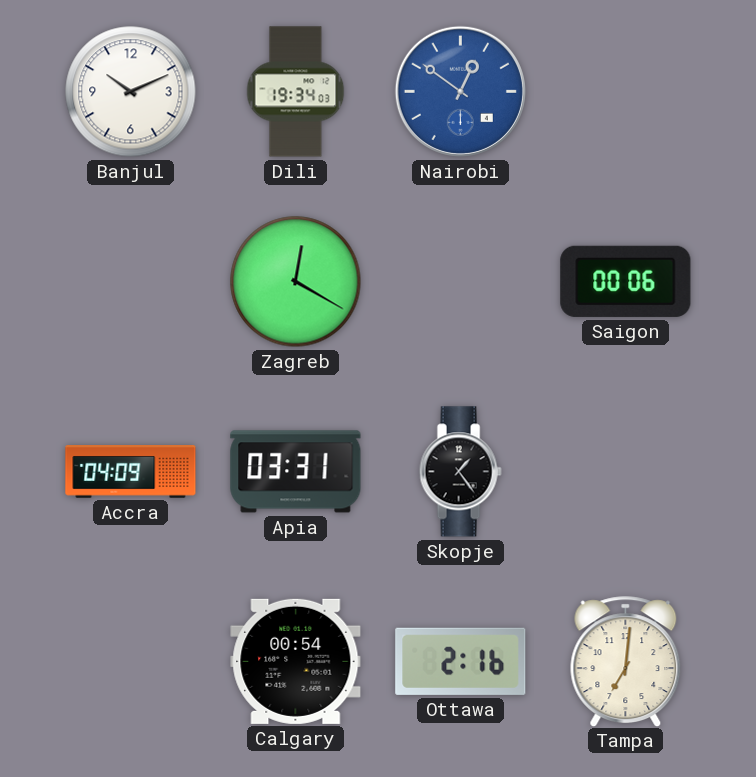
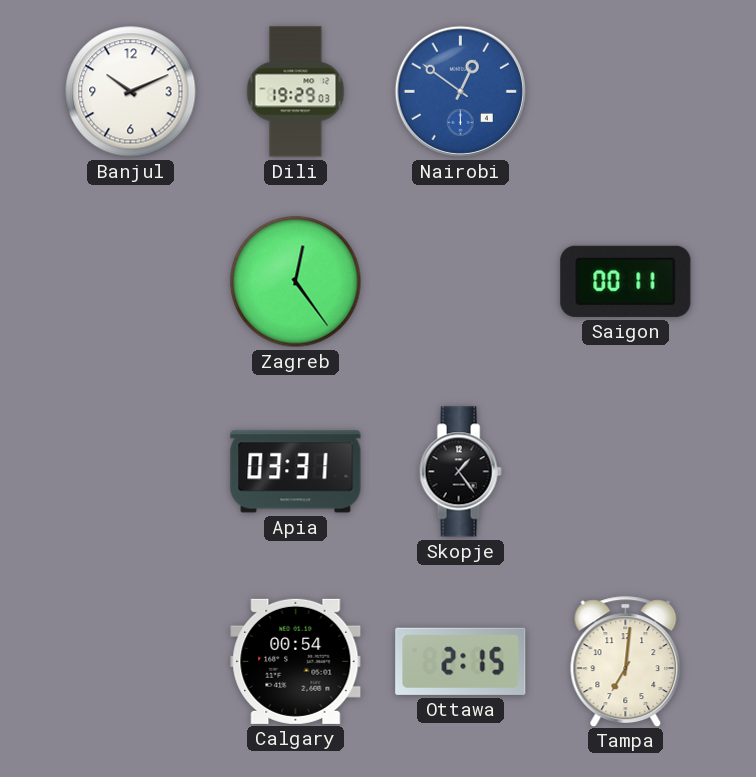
Dili: 19:34 -> 19:29
Zagreb: 12:20 -> 12:24
Saigon: 00:06 -> 00:11
Accra: 04:09 -> none
Ottawa: 2:16 -> 2:15
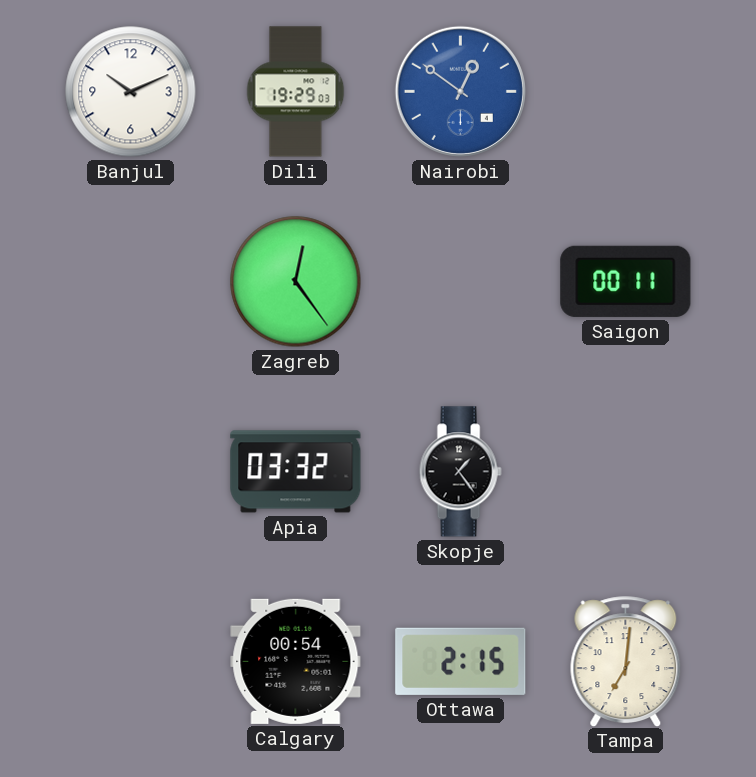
Apia: 03:31 -> 03:32
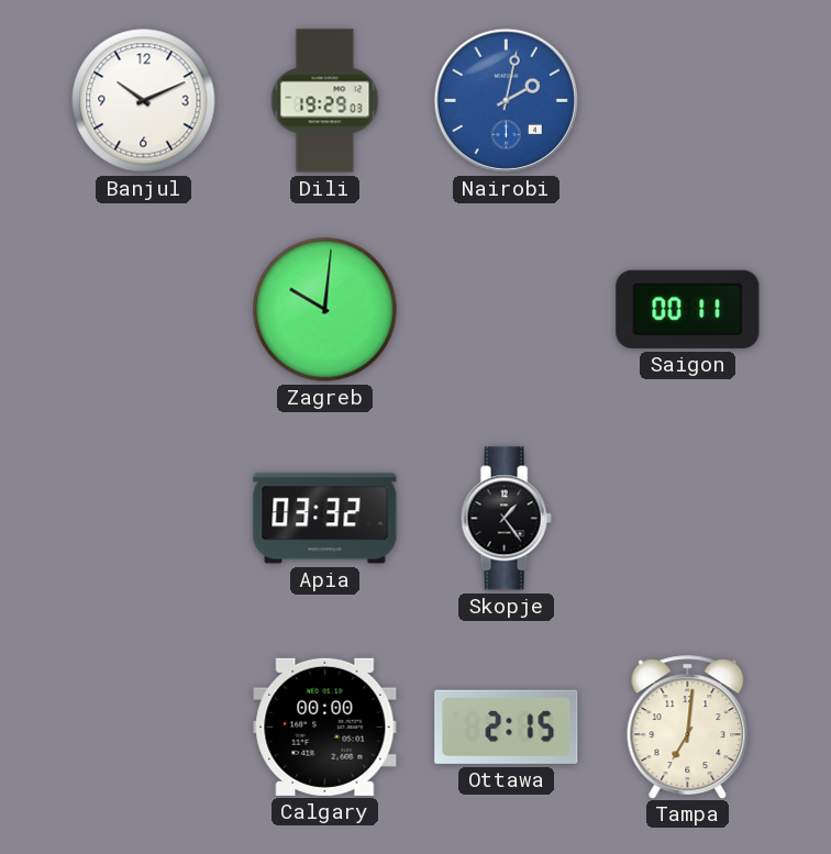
Nairobi: 12:51 -> 2:02
Zagreb: 12:24 -> 10:01
Calgary: 00:54 -> 00:00
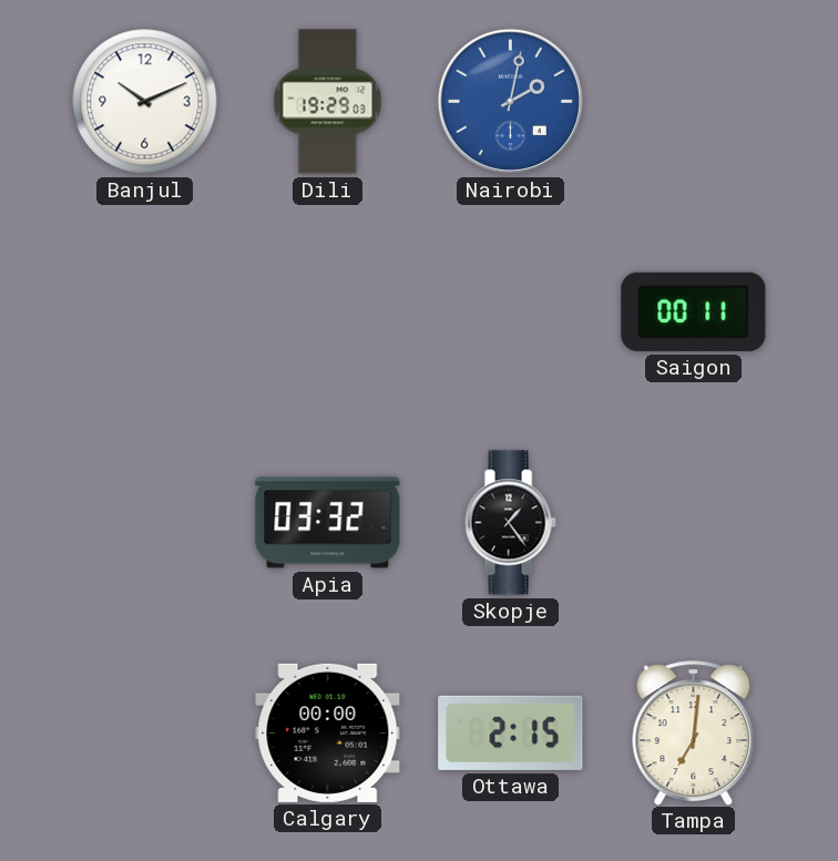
Zagreb: 10:01 -> none
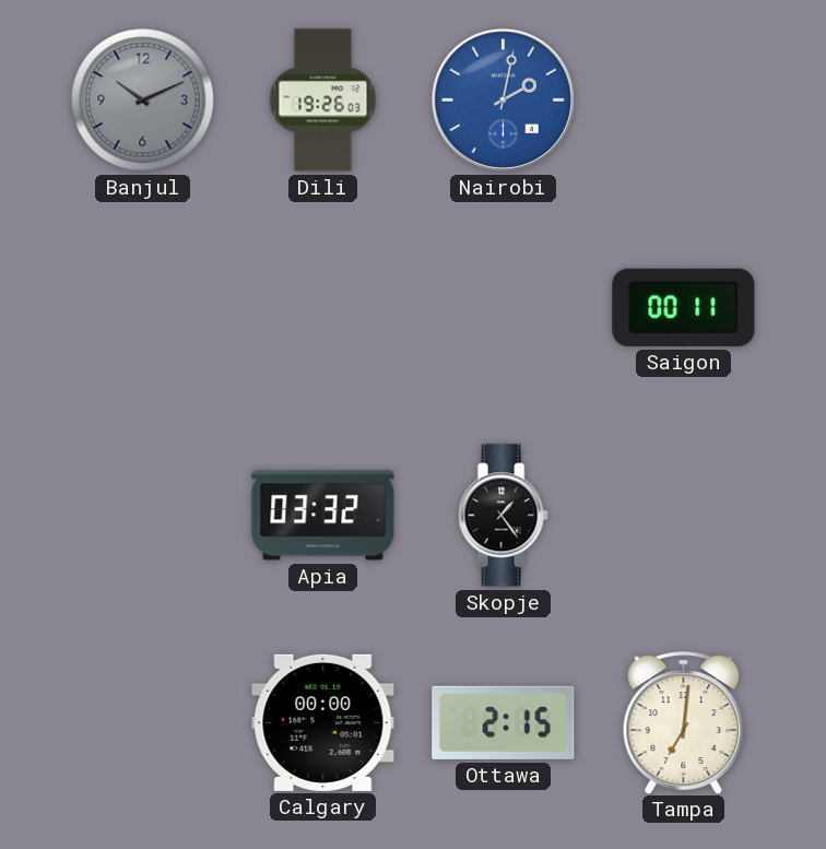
Banjul dial: white -> grey
Dili: 19:29 -> 19:26
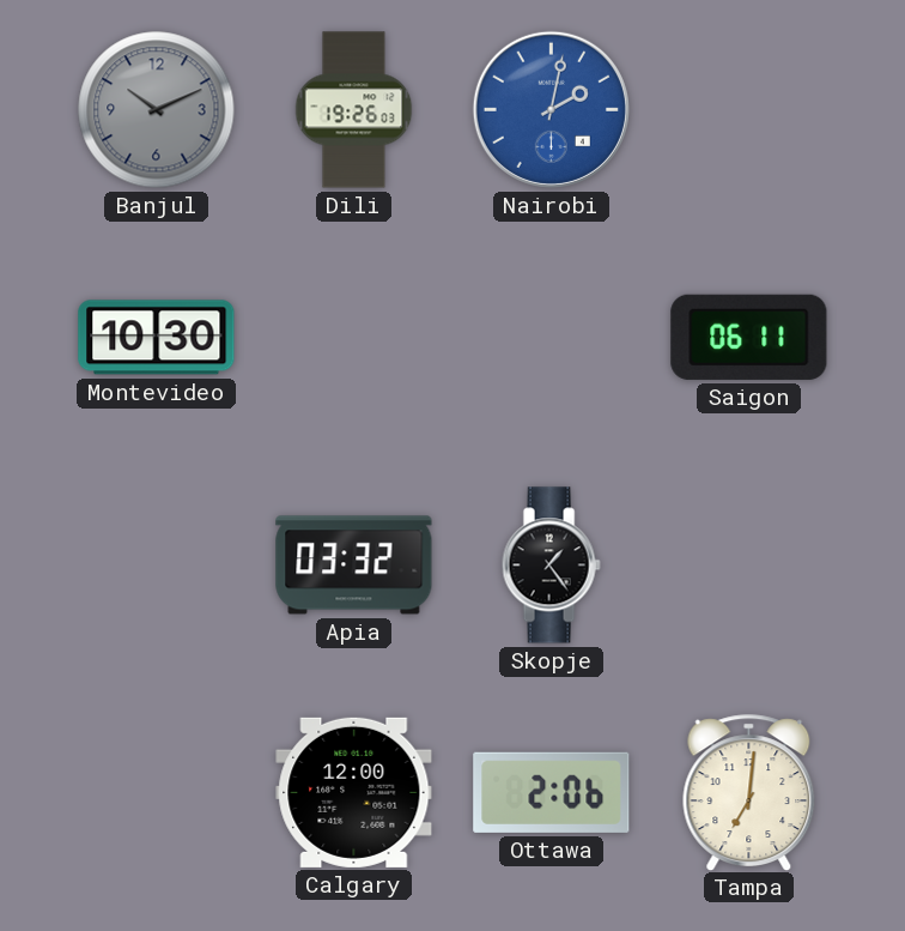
Montevideo: none -> 10:30
Saigon: 00:11 -> 06:11
Calgary: 00:00 -> 12:00
Ottawa: 2:15 -> 2:06
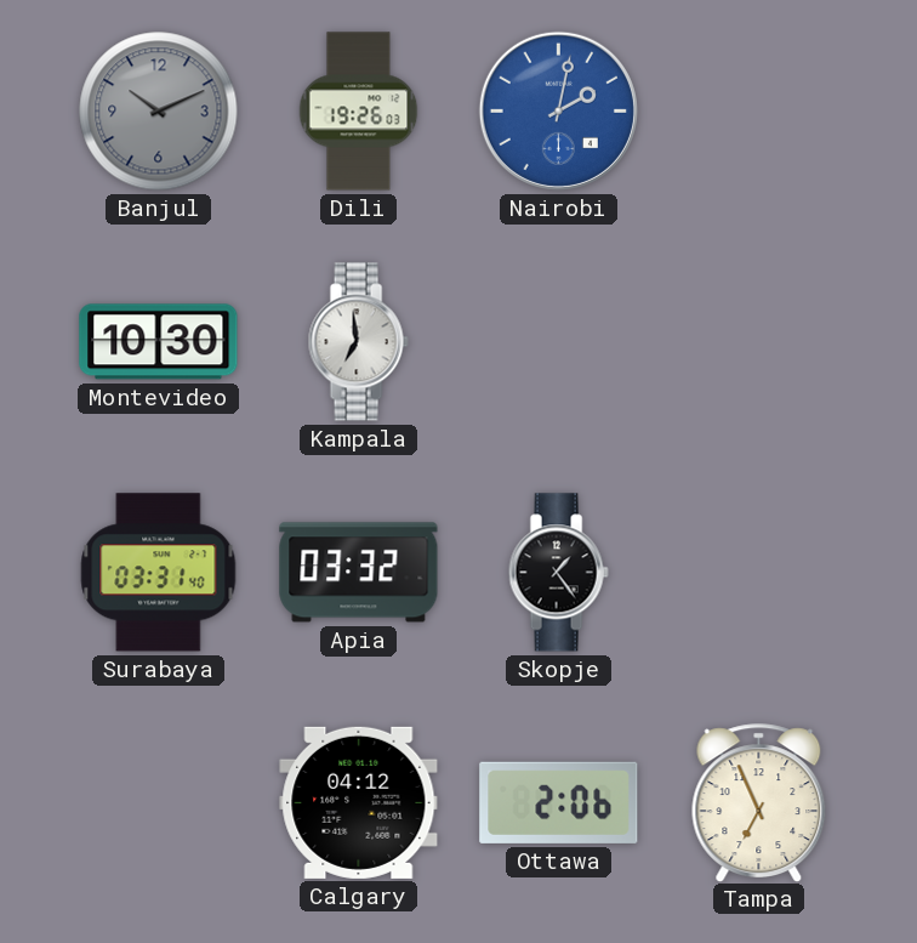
Kampala: none -> 6:59
Saigon: 06:11 -> none
Surabaya: none -> 03:31
Calgary: 12:00 -> 04:12
Tampa: 7:01 -> 6:56
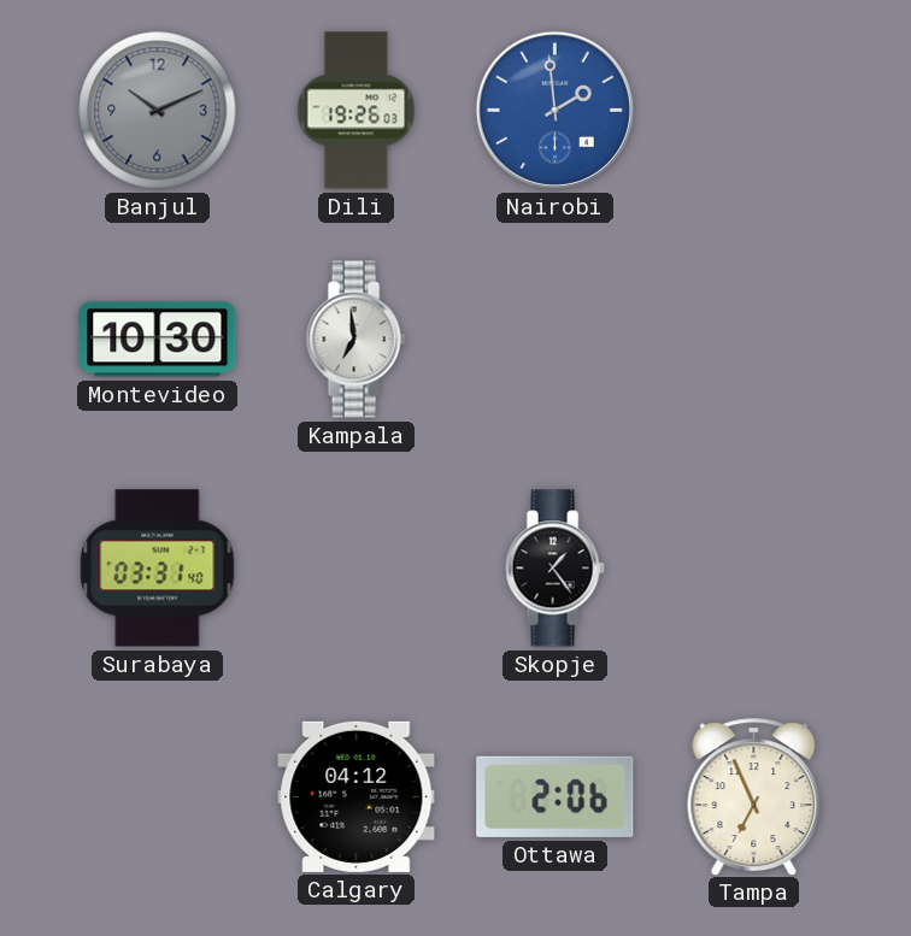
Nairobi: 2:02 -> 1:59
Apia: 03:32 -> none
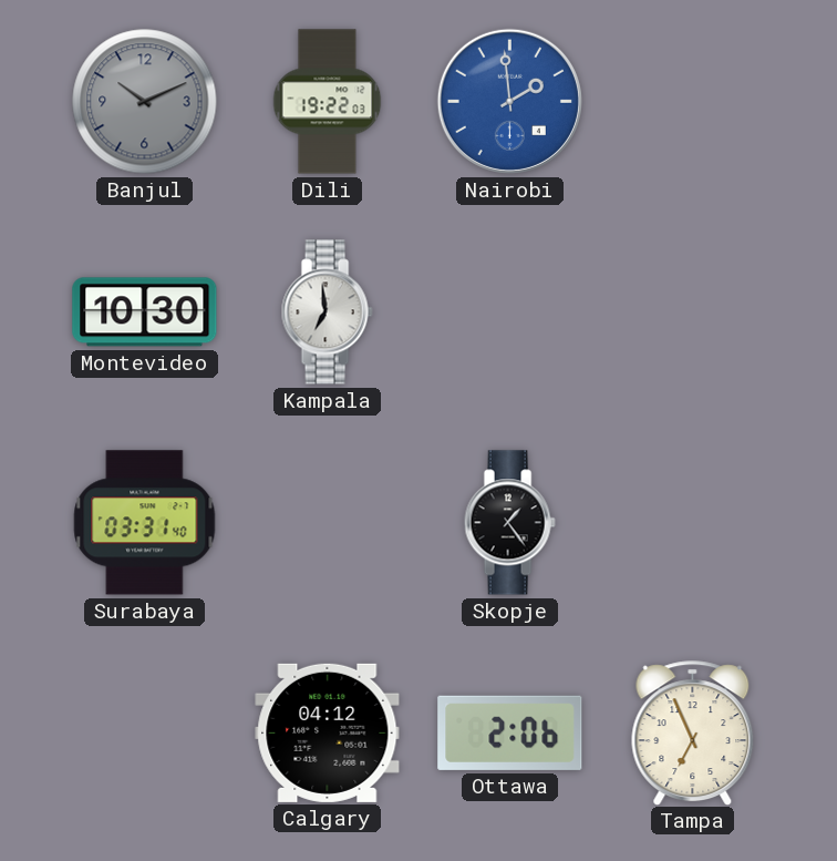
Dili: 19:26 -> 19:22
